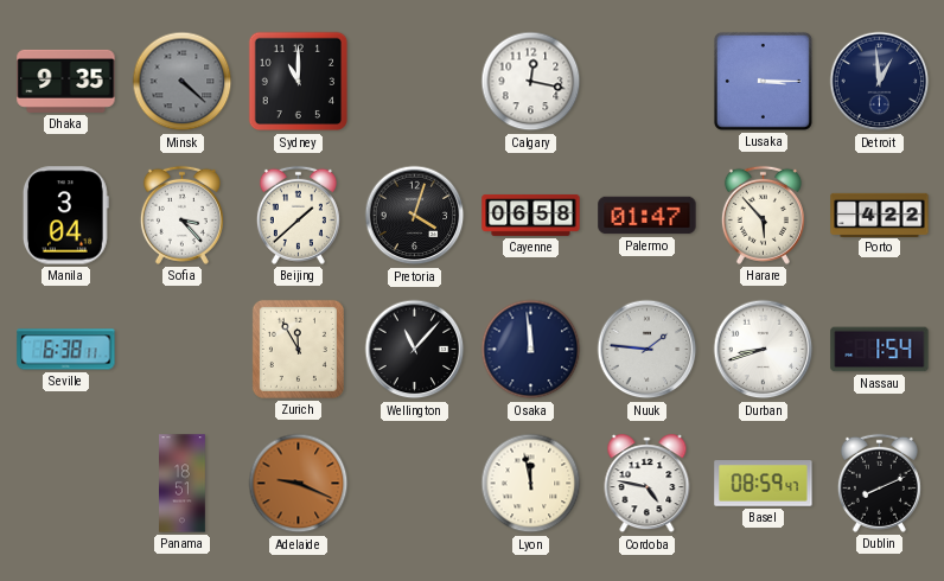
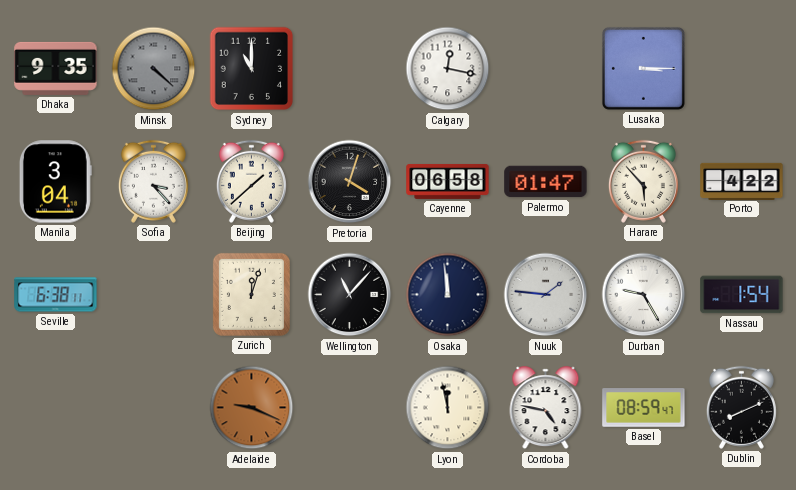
Detroit: 12:59 -> none
Zurich: 11:55 -> 12:03
Durban: 8:42 -> 9:25
Panama: 18:51 -> none
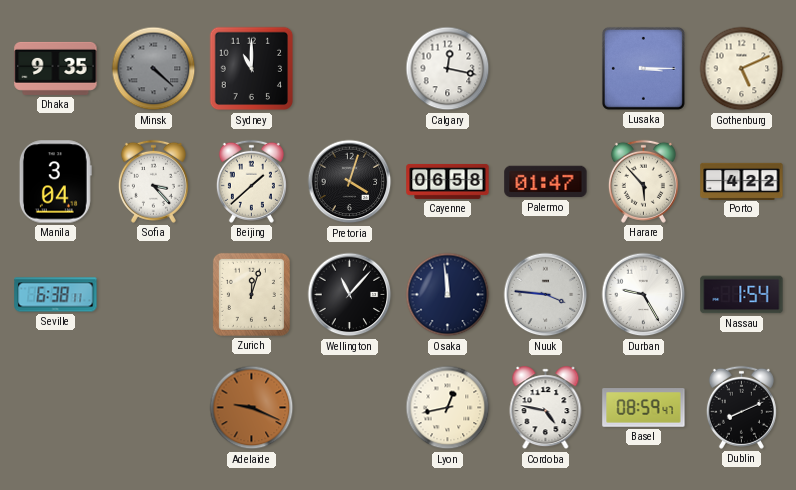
Gothenburg: none -> 5:11
Nuuk: 1:46 -> 3:46
Lyon: 11:58 -> 12:43
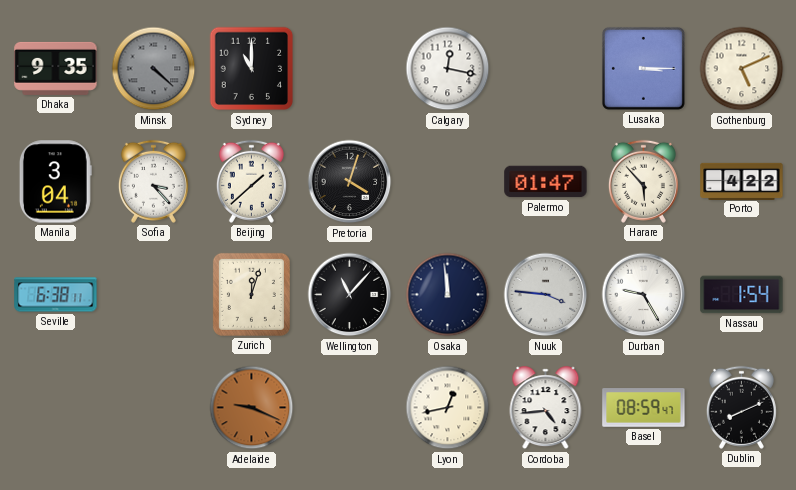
Cayenne: 06:58 -> none
Cordoba: 4:47 -> 4:44
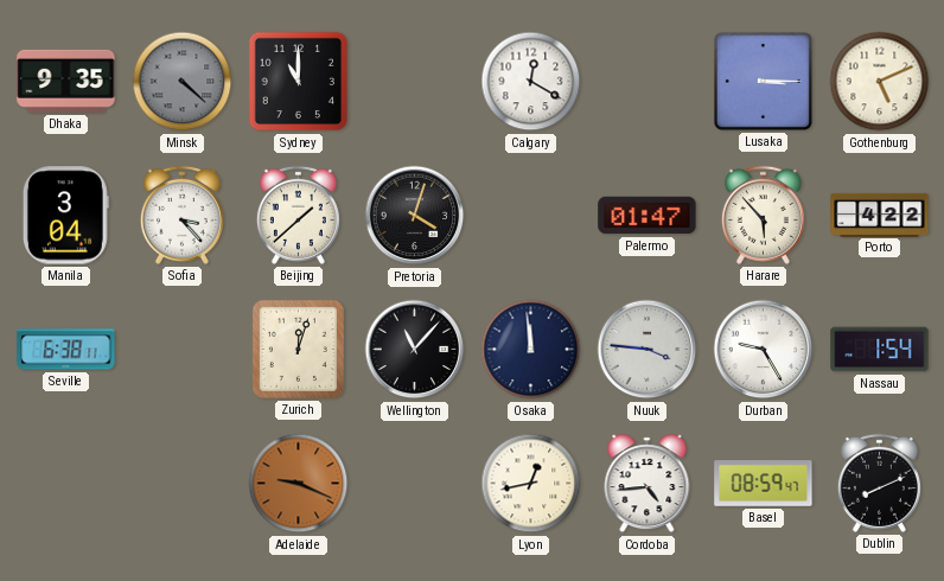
Calgary: 12:17 -> 12:20
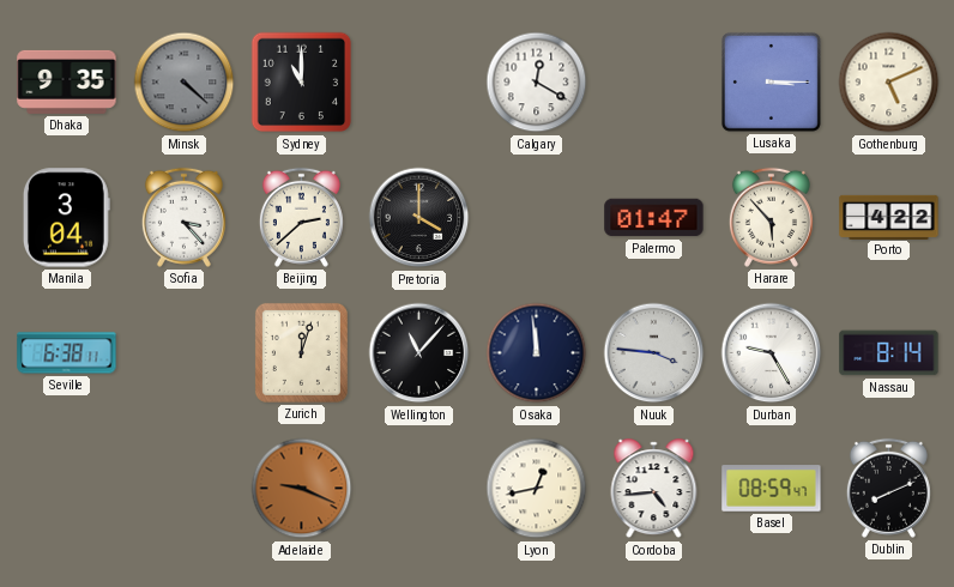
Beijing: 1:38 -> 2:38
Pretoria: 4:03 -> 4:00
Nassau: 1:54 -> 8:14
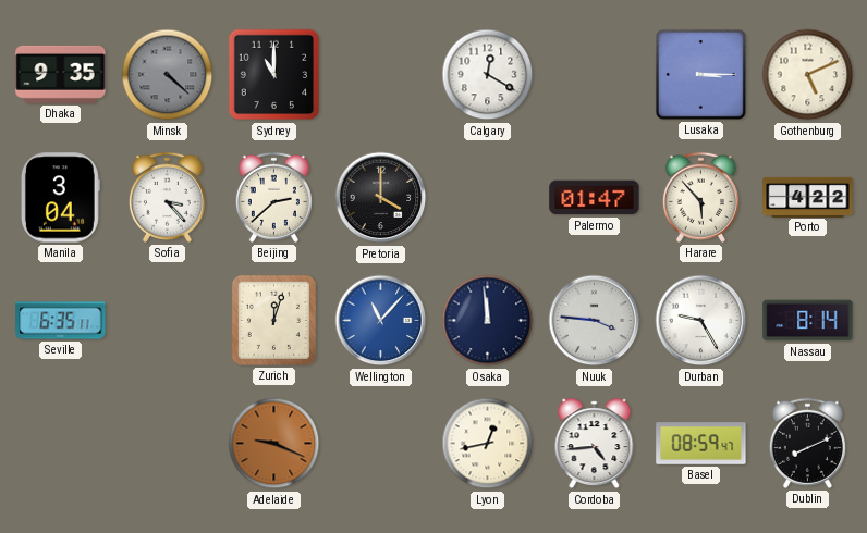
Seville: 6:38 -> 6:35
Wellington dial: black -> blue
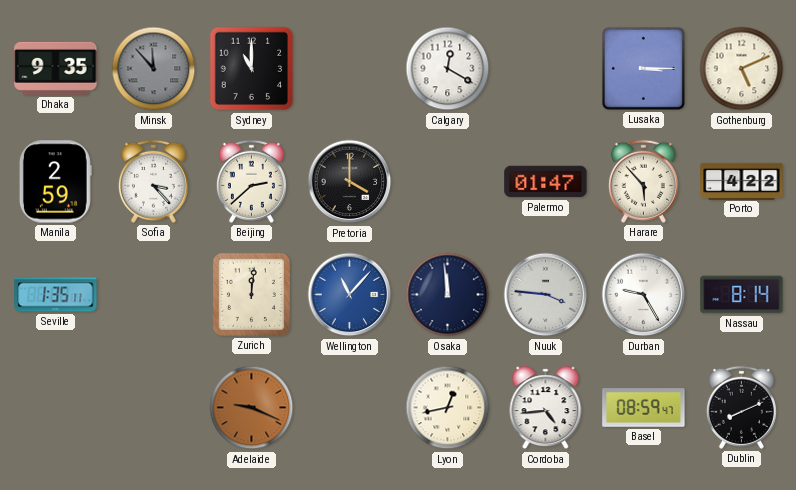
Minsk: 4:22 -> 11:53
Manila: 3:04 -> 2:59
Seville: 6:35 -> 1:35
Zurich: 12:03 -> 12:01
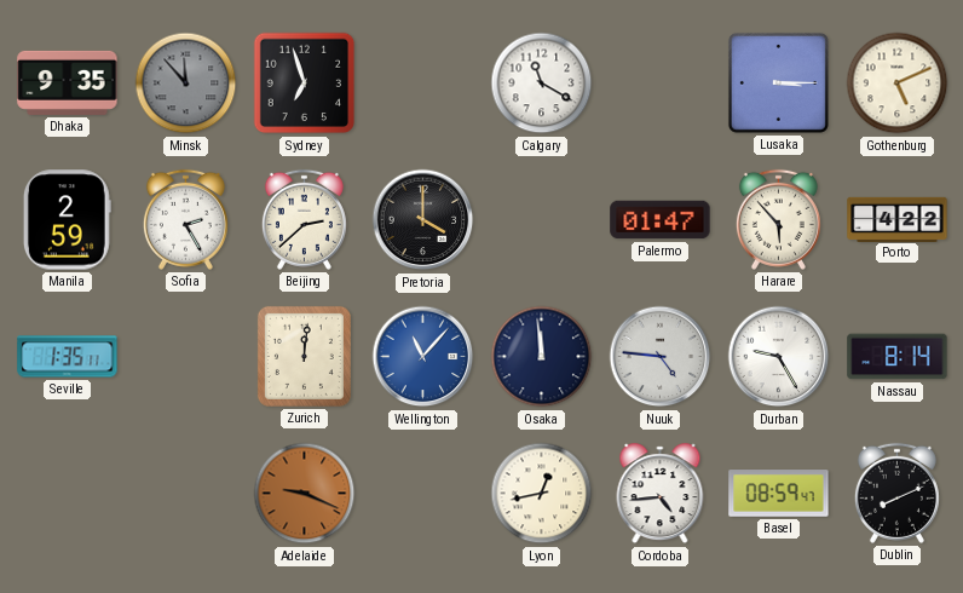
Sydney: 11:00 -> 6:57
Calgary: 12:20 -> 11:20
Sofia: 3:23 -> 2:25
Nuuk: 3:46 -> 4:46
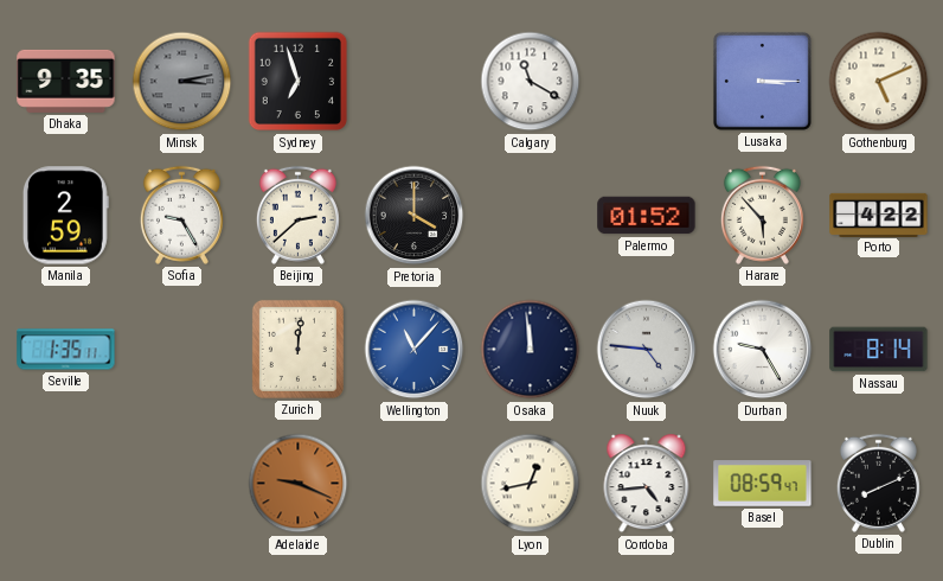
Minsk: 11:53 -> 3:13
Sofia: 2:25 -> 9:25
Palermo: 01:47 -> 01:52
